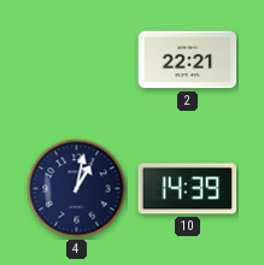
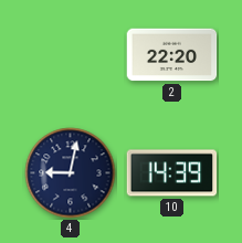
2: 22:21 -> 22:20
4: 1:02 -> 9:02
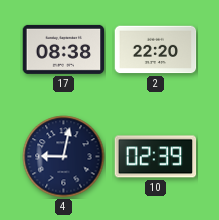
17: none -> 08:38
10: 14:39 -> 02:39
